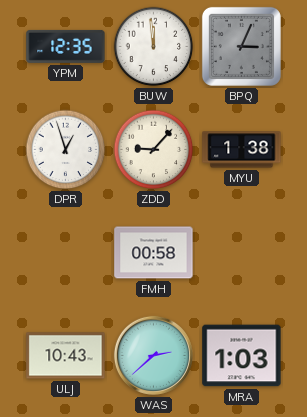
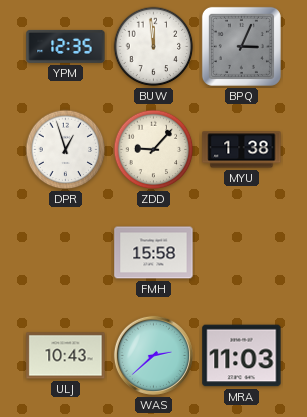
FMH: 00:58 -> 15:58
MRA: 1:03 -> 11:03
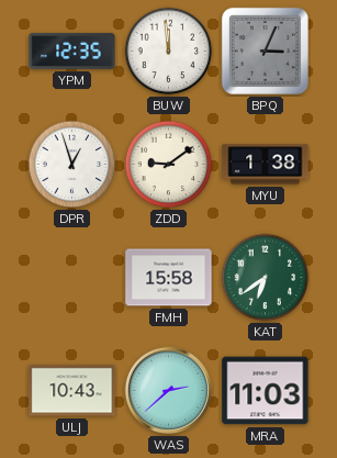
ZDD: 9:07 -> 9:09
KAT: none -> 6:39
